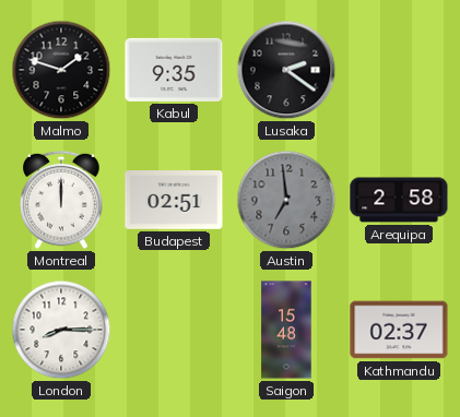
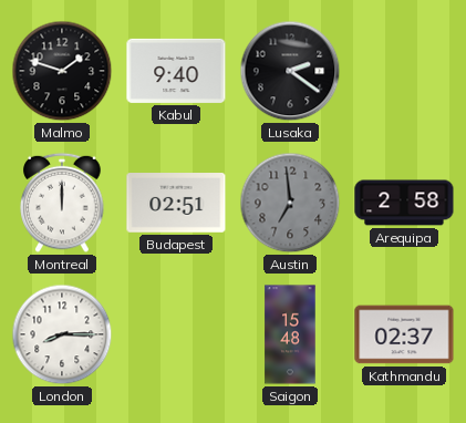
Kabul: 9:35 -> 9:40
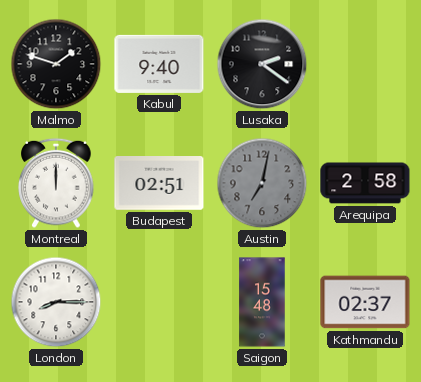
Austin: 6:59 -> 7:02
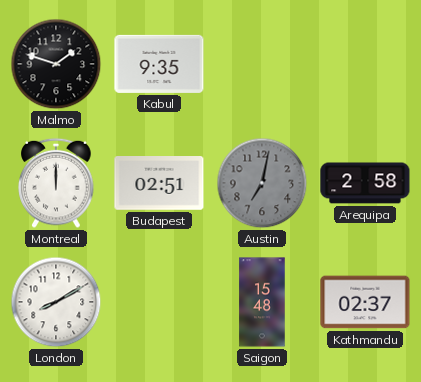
Kabul: 9:40 -> 9:35
Lusaka: 2:21 -> none
London: 8:15 -> 8:10
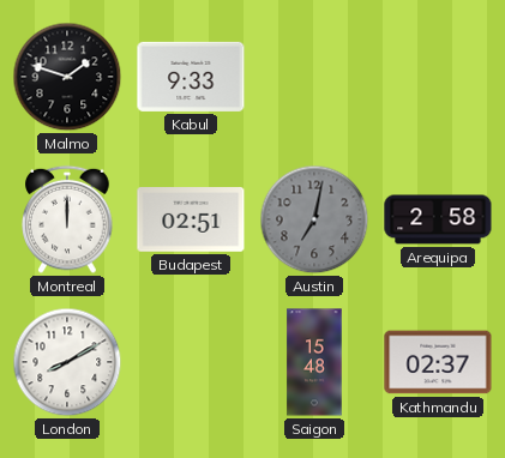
Kabul: 9:35 -> 9:33
